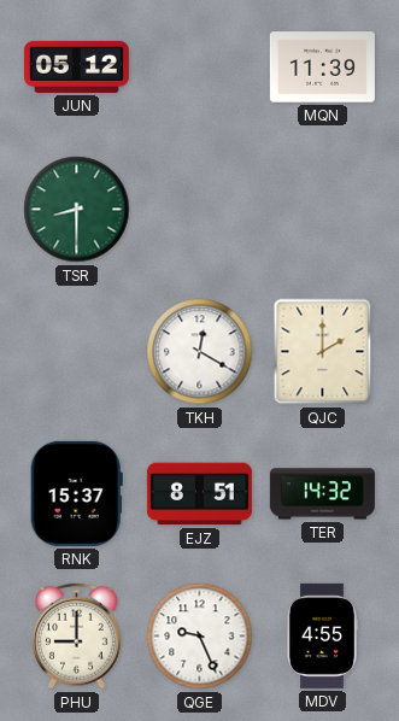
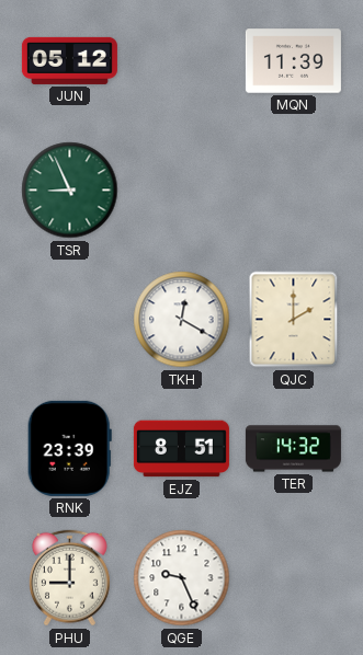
TSR: 8:30 -> 8:56
RNK: 15:37 -> 23:39
MDV: 4:55 -> none
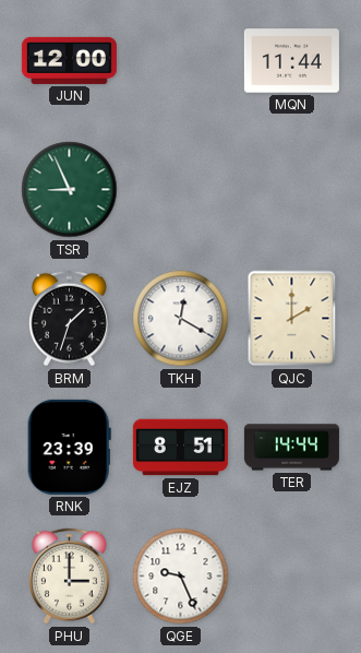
JUN: 05:12 -> 12:00
MQN: 11:39 -> 11:44
BRM: none -> 1:33
TER: 14:32 -> 14:44
PHU: 9:00 -> 3:00
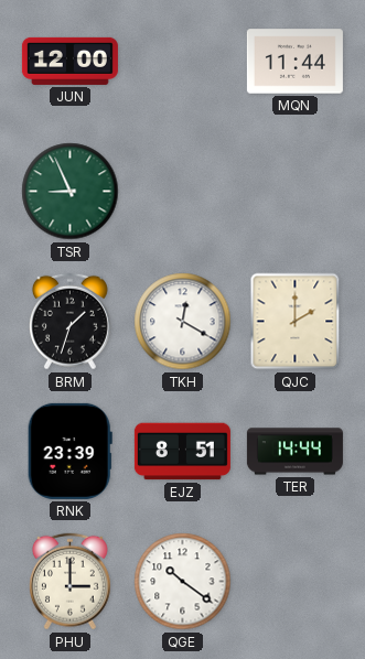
QGE: 9:26 -> 10:21
